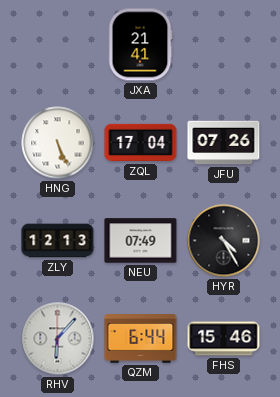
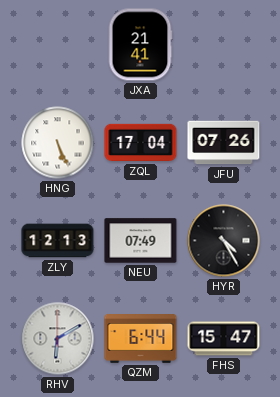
RHV: 6:07 -> 6:10
FHS: 15:46 -> 15:47
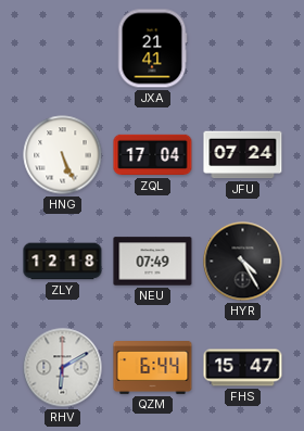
JFU: 07:26 -> 07:24
ZLY: 12:13 -> 12:18
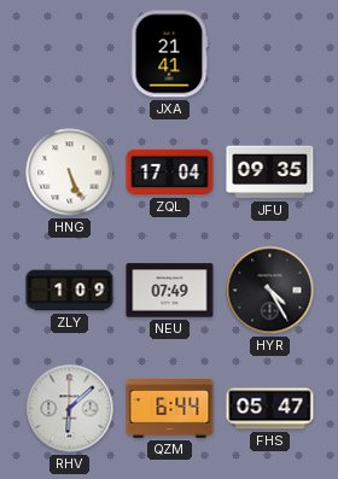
JFU: 07:24 -> 09:35
ZLY: 12:18 -> 1:09
RHV: 6:10 -> 6:08
FHS: 15:47 -> 05:47
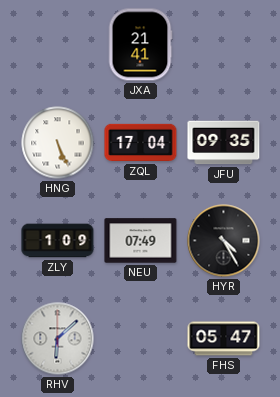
QZM: 6:44 -> none
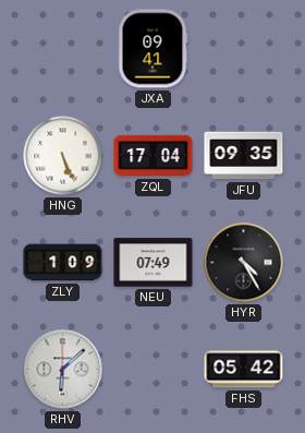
JXA: 21:41 -> 09:41
FHS: 05:47 -> 05:42
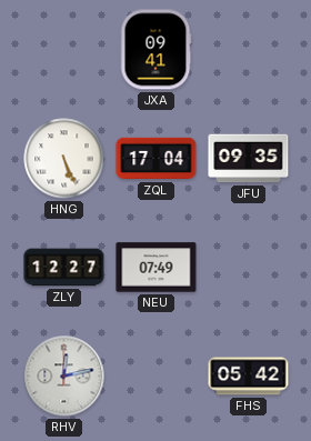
ZLY: 1:09 -> 12:27
HYR: 4:25 -> none
RHV: 6:08 -> 12:13
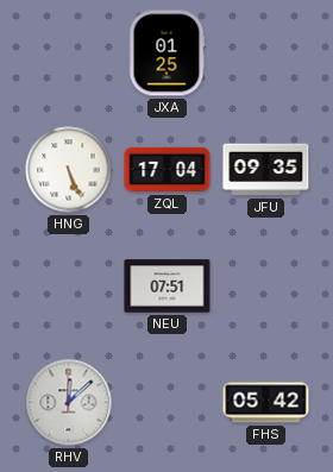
JXA: 09:41 -> 01:25
ZLY: 12:27 -> none
NEU: 07:49 -> 07:51
RHV: 12:13 -> 12:08
